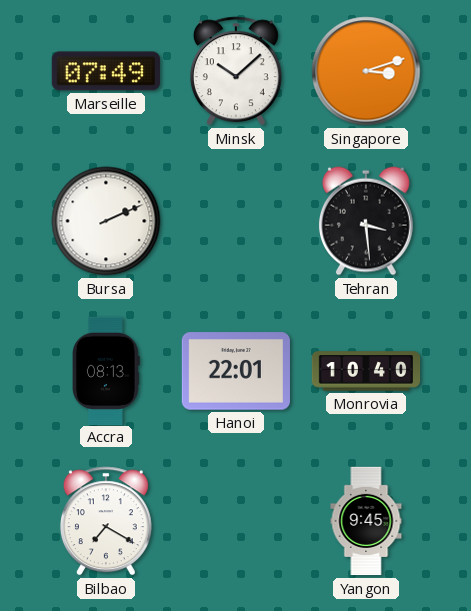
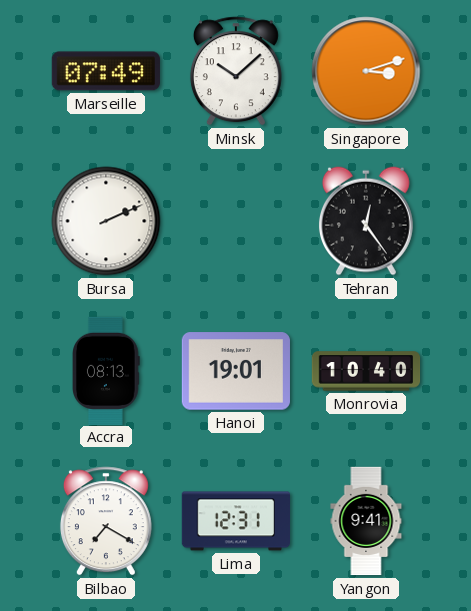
Tehran: 3:29 -> 12:24
Hanoi: 22:01 -> 19:01
Lima: none -> 12:31
Yangon: 9:45 -> 9:41
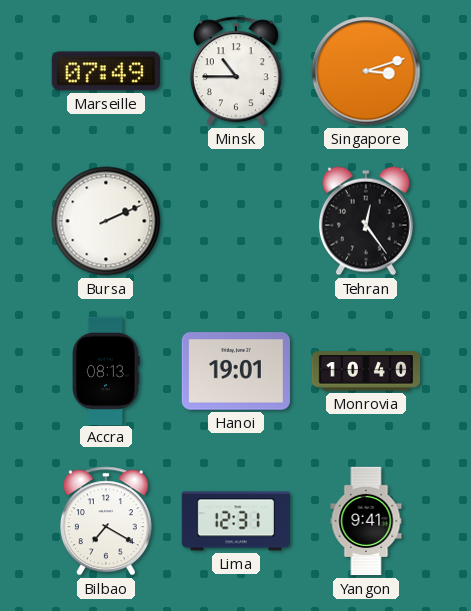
Minsk: 10:08 -> 10:45
